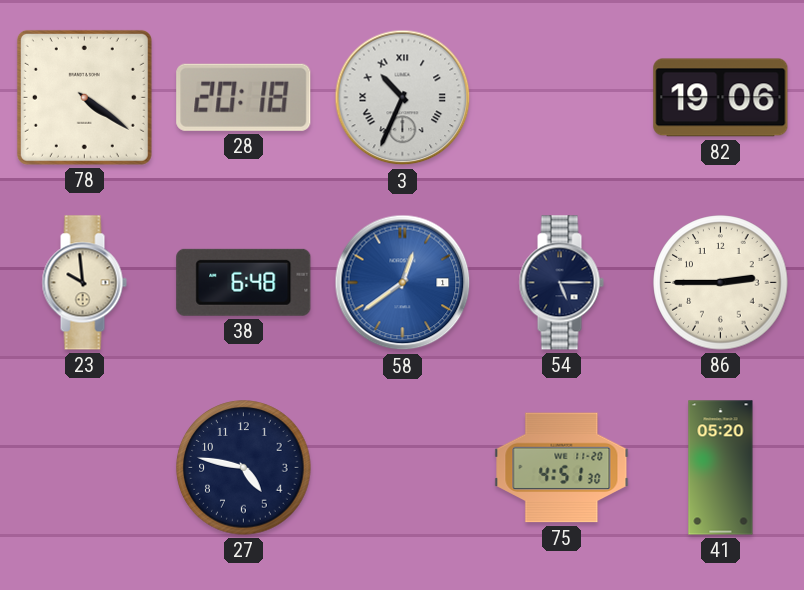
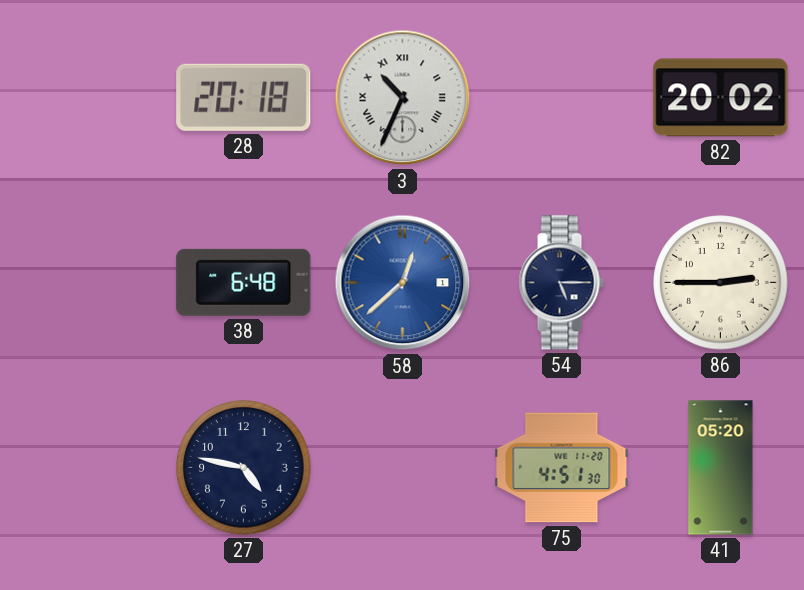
78: 4:21 -> none
82: 19:06 -> 20:02
23: 9:59 -> none
58: 12:39 -> 12:38
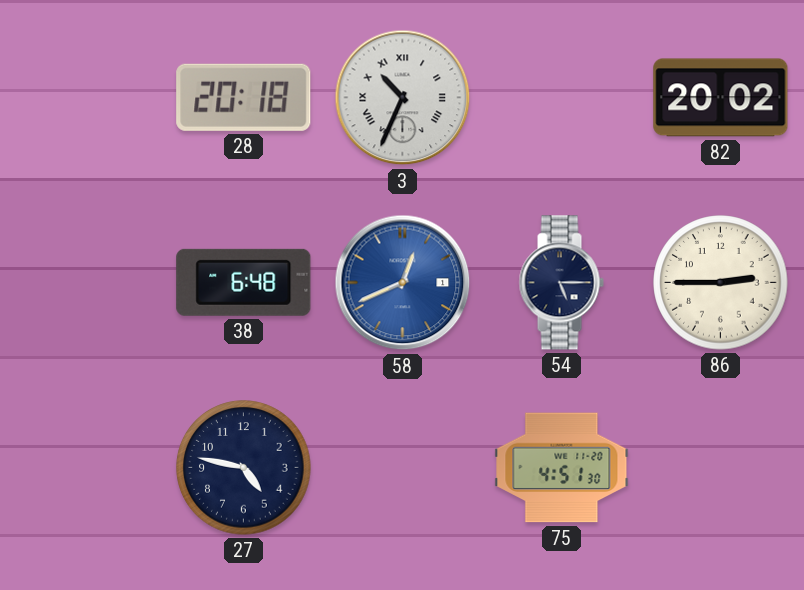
58: 12:38 -> 12:41
41: 05:20 -> none
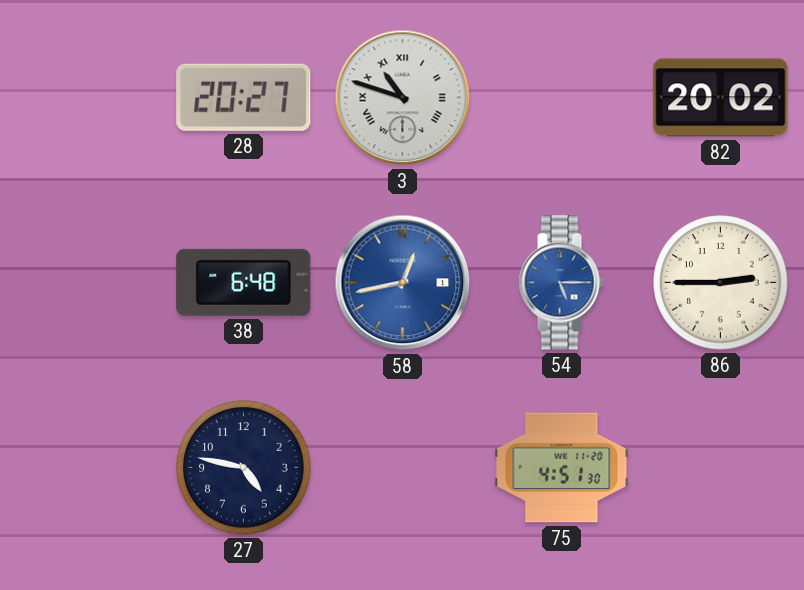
28: 20:18 -> 20:27
3: 10:34 -> 10:48
58: 12:41 -> 12:43
54 dial: navy -> blue
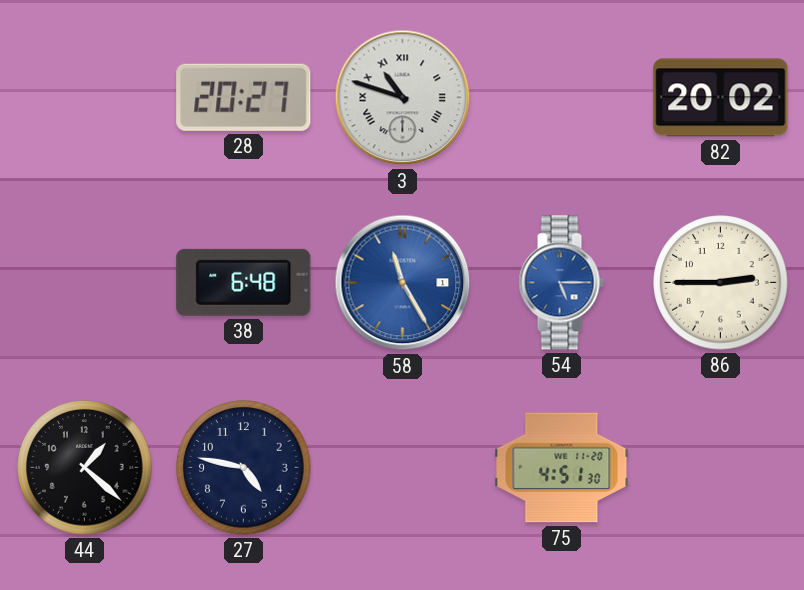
58: 12:43 -> 11:25
44: none -> 1:22
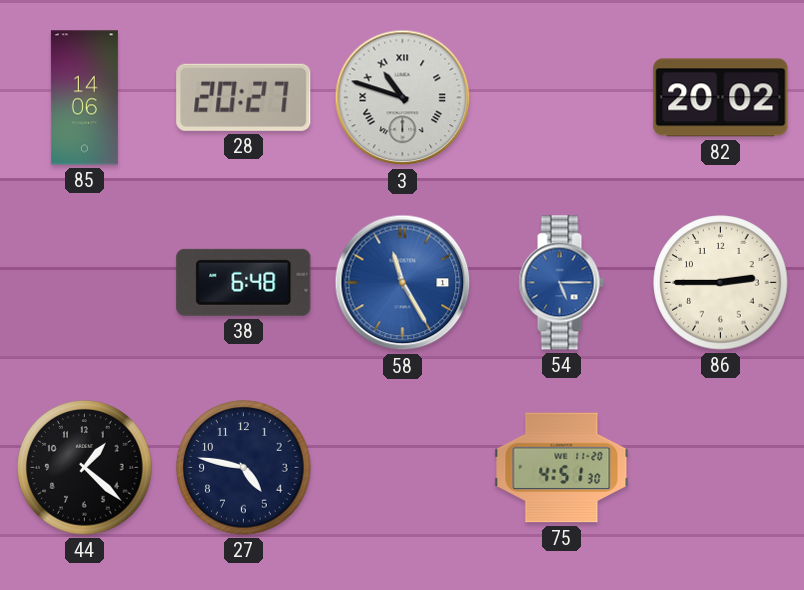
85: none -> 14:06
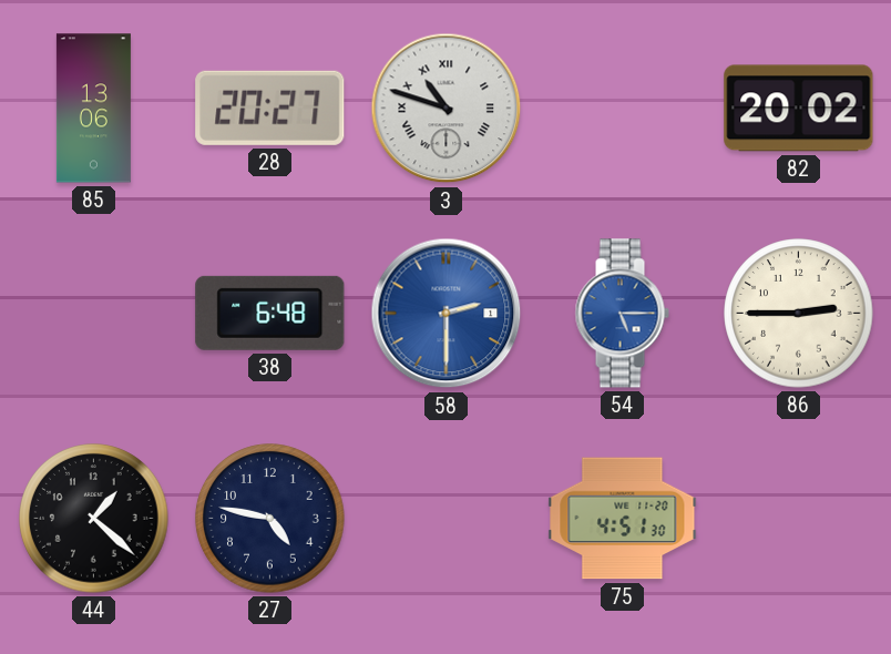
85: 14:06 -> 13:06
58: 11:25 -> 2:30
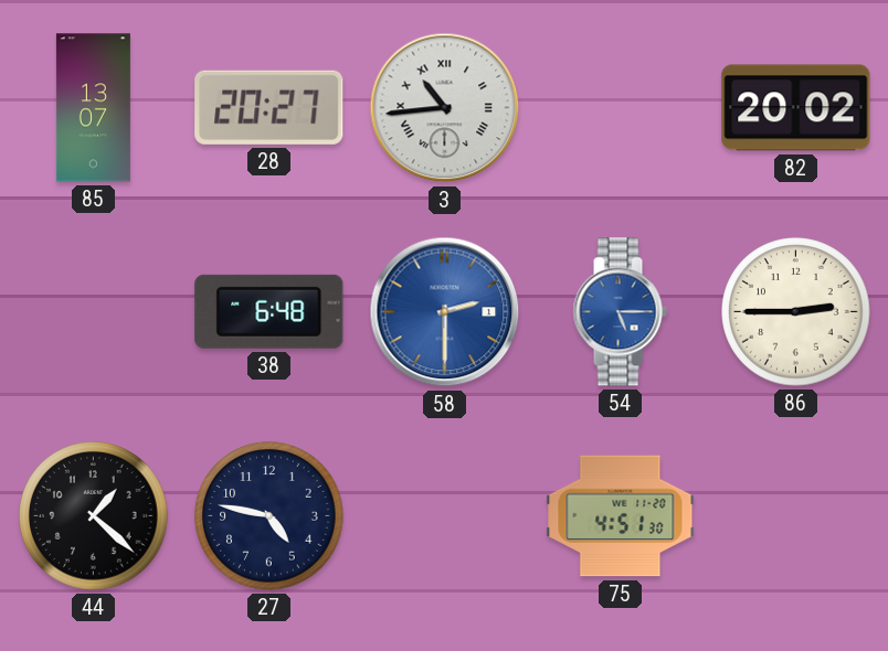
85: 13:06 -> 13:07
3: 10:48 -> 10:44
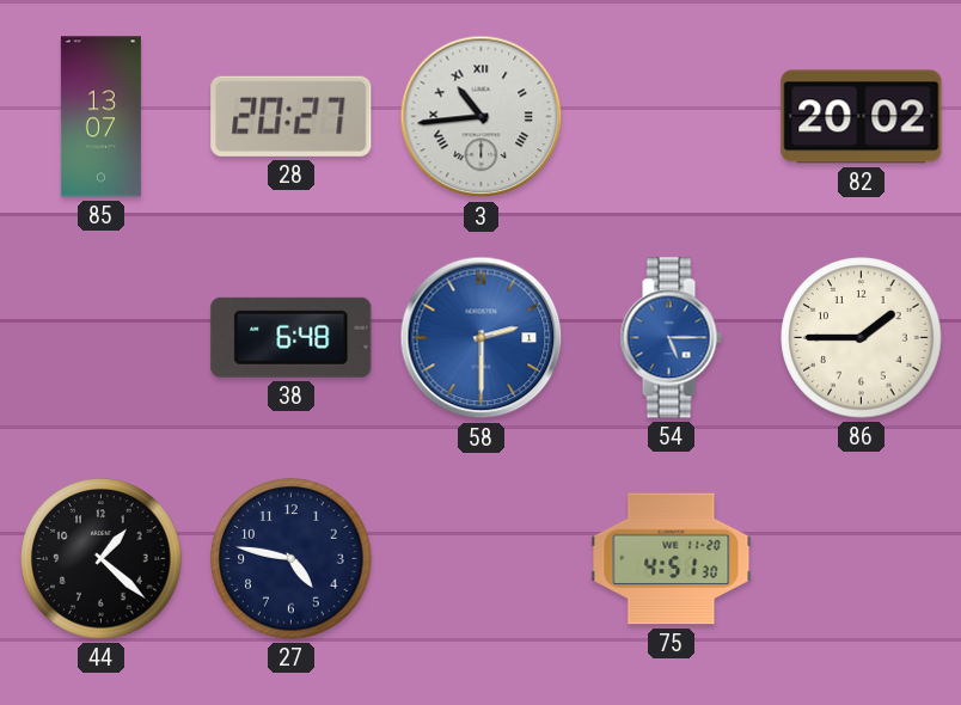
86: 2:45 -> 1:45
